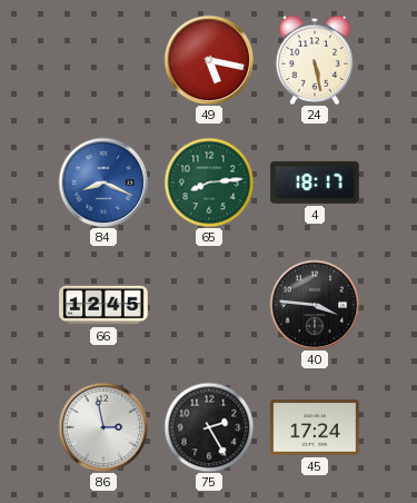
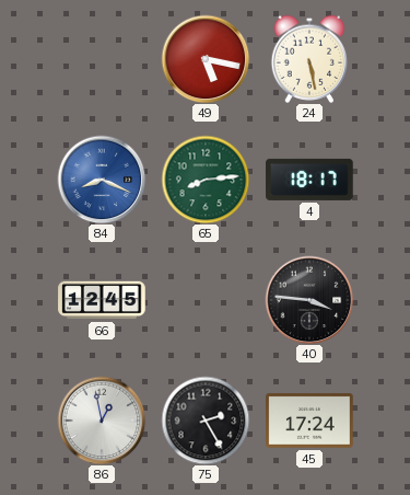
86: 2:58 -> 12:58
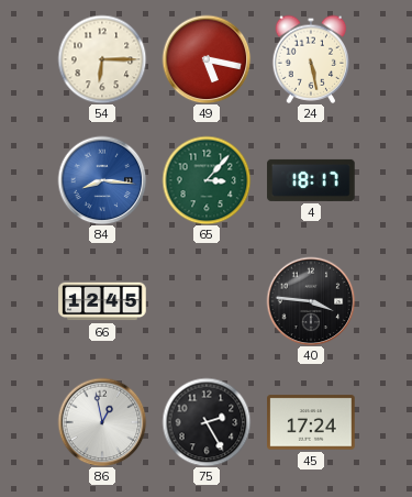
54: none -> 6:15
84: 8:19 -> 8:16
65: 8:14 -> 3:07
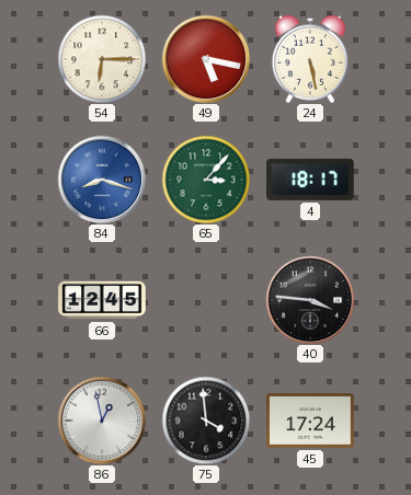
84: 8:16 -> 8:18
75: 2:25 -> 3:59
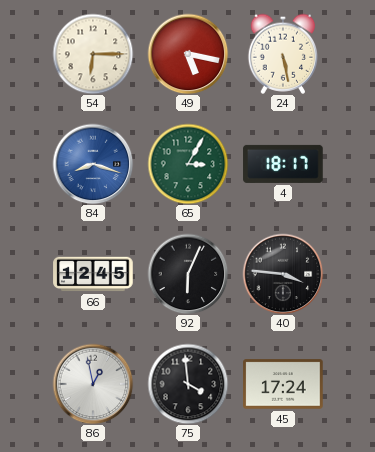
65: 3:07 -> 3:05
92: none -> 6:04
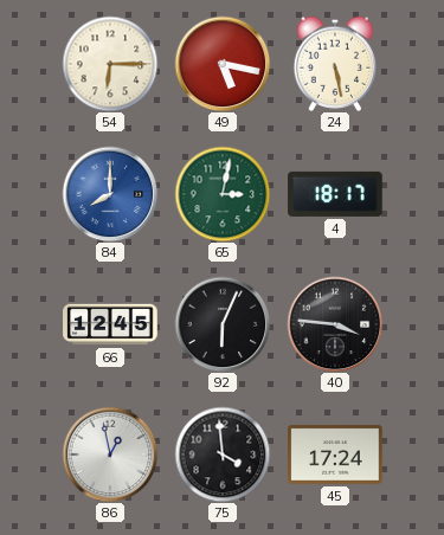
84: 8:18 -> 8:00
65: 3:05 -> 3:02
